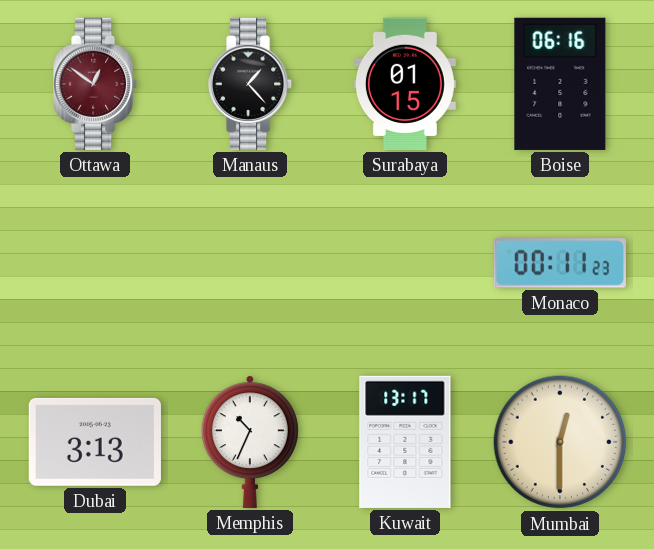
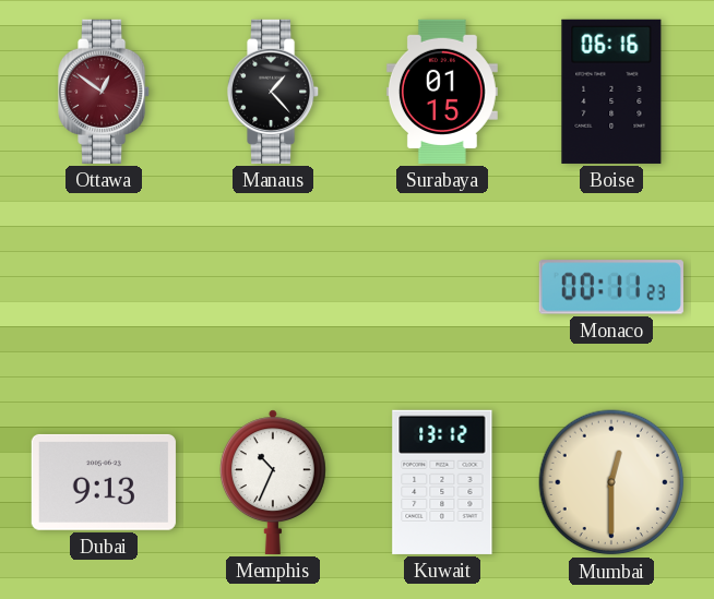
Dubai: 3:13 -> 9:13
Kuwait: 13:17 -> 13:12
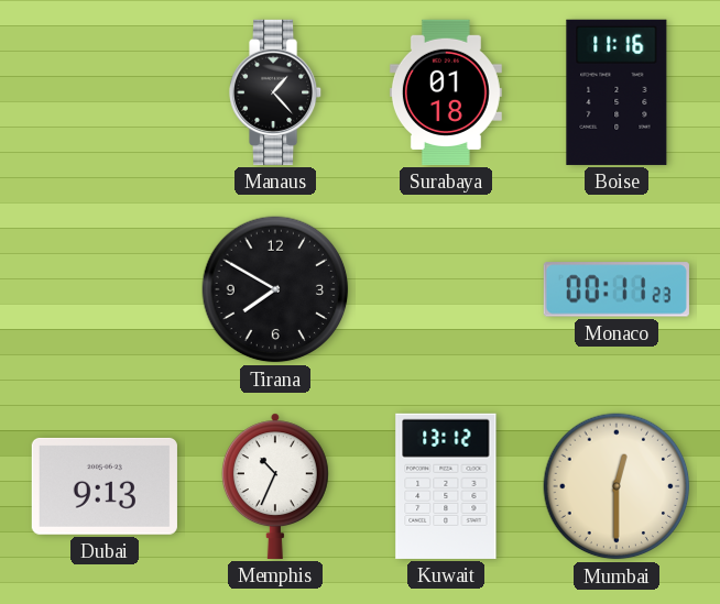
Ottawa: 12:51 -> none
Surabaya: 01:15 -> 01:18
Boise: 06:16 -> 11:16
Tirana: none -> 7:50
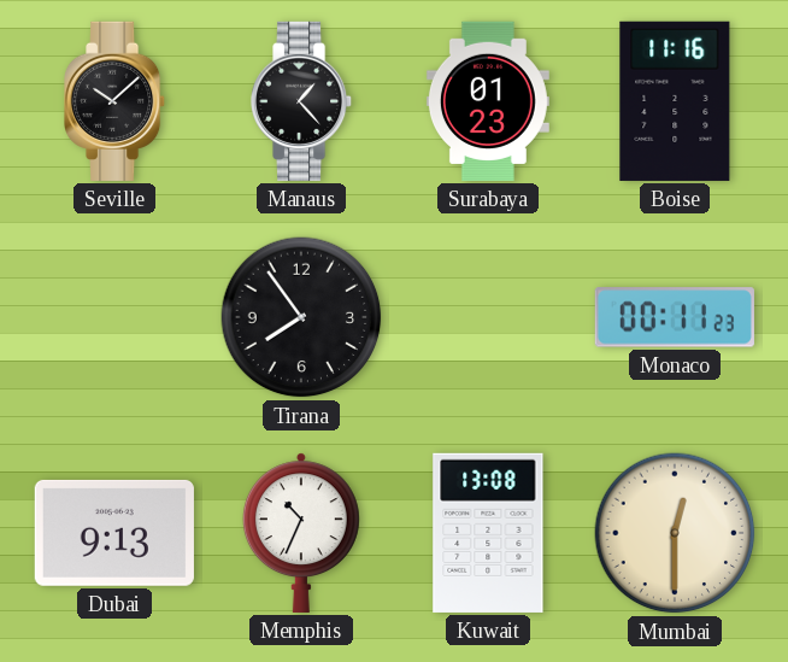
Seville: none -> 10:08
Surabaya: 01:18 -> 01:23
Tirana: 7:50 -> 7:54
Kuwait: 13:12 -> 13:08
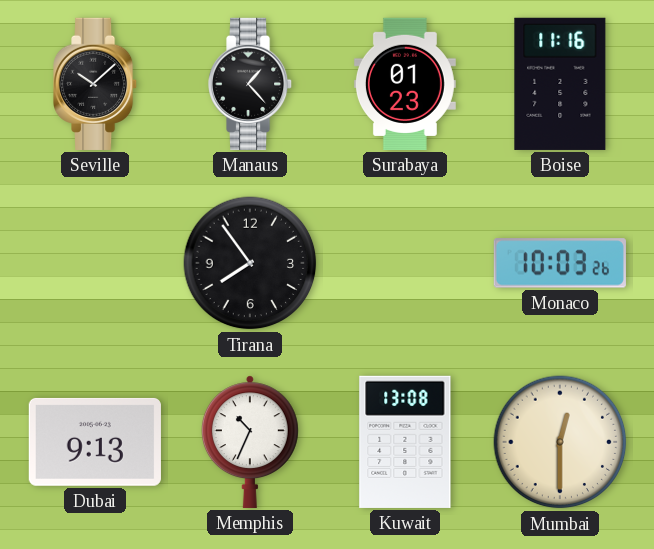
Monaco: 00:11 -> 10:03
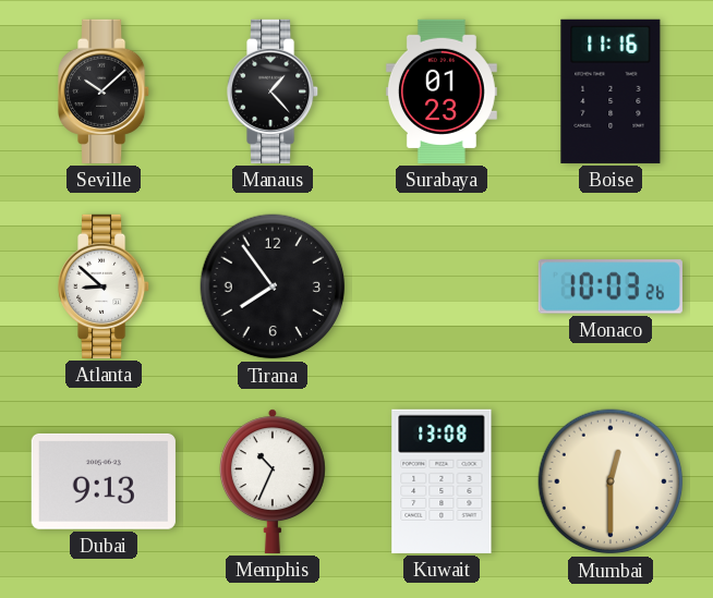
Atlanta: none -> 8:52
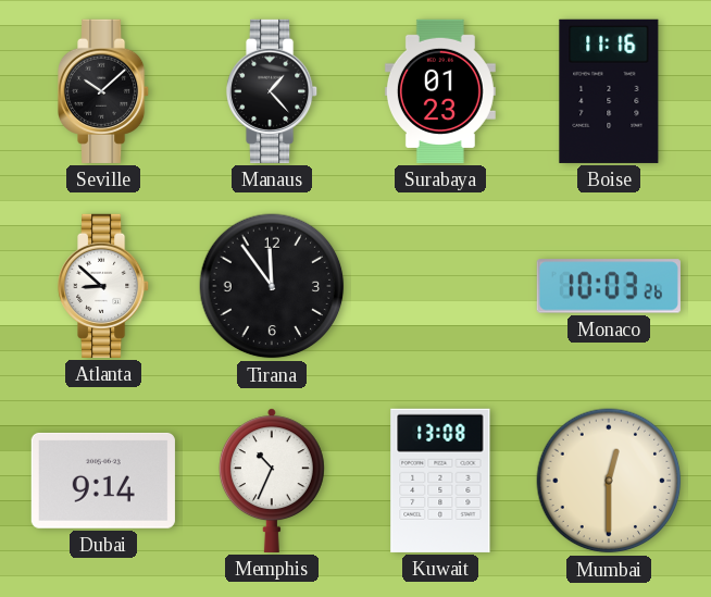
Tirana: 7:54 -> 11:54
Dubai: 9:13 -> 9:14
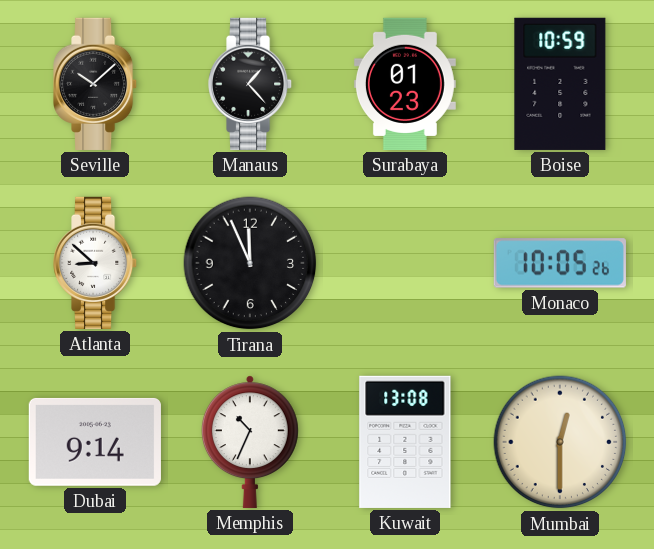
Boise: 11:16 -> 10:59
Tirana: 11:54 -> 11:56
Monaco: 10:03 -> 10:05
